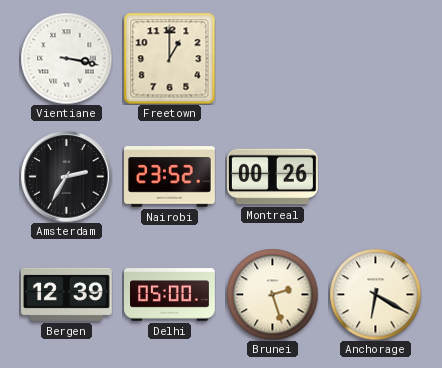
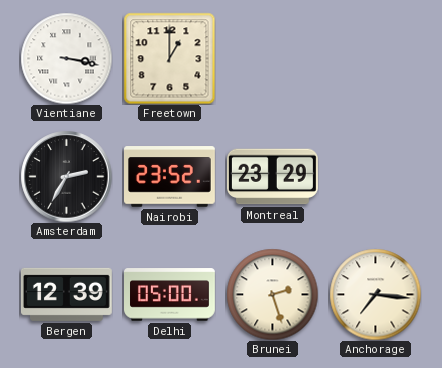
Montreal: 00:26 -> 23:29
Anchorage: 6:20 -> 7:16
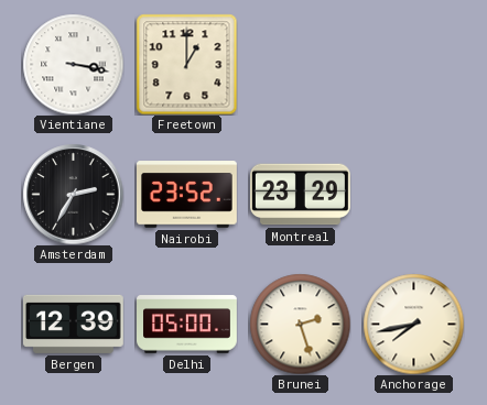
Anchorage: 7:16 -> 7:43
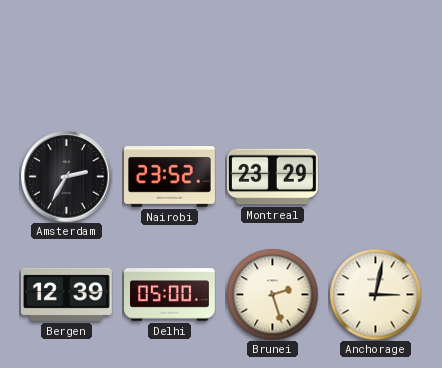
Vientiane: 3:17 -> none
Freetown: 1:00 -> none
Anchorage: 7:43 -> 3:02
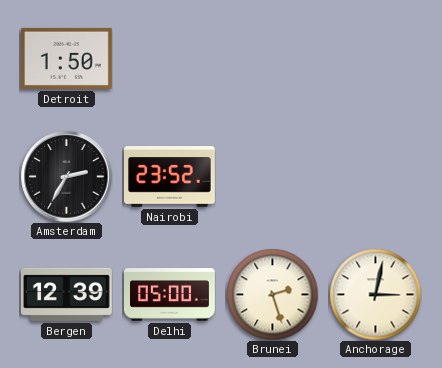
Detroit: none -> 1:50
Montreal: 23:29 -> none
